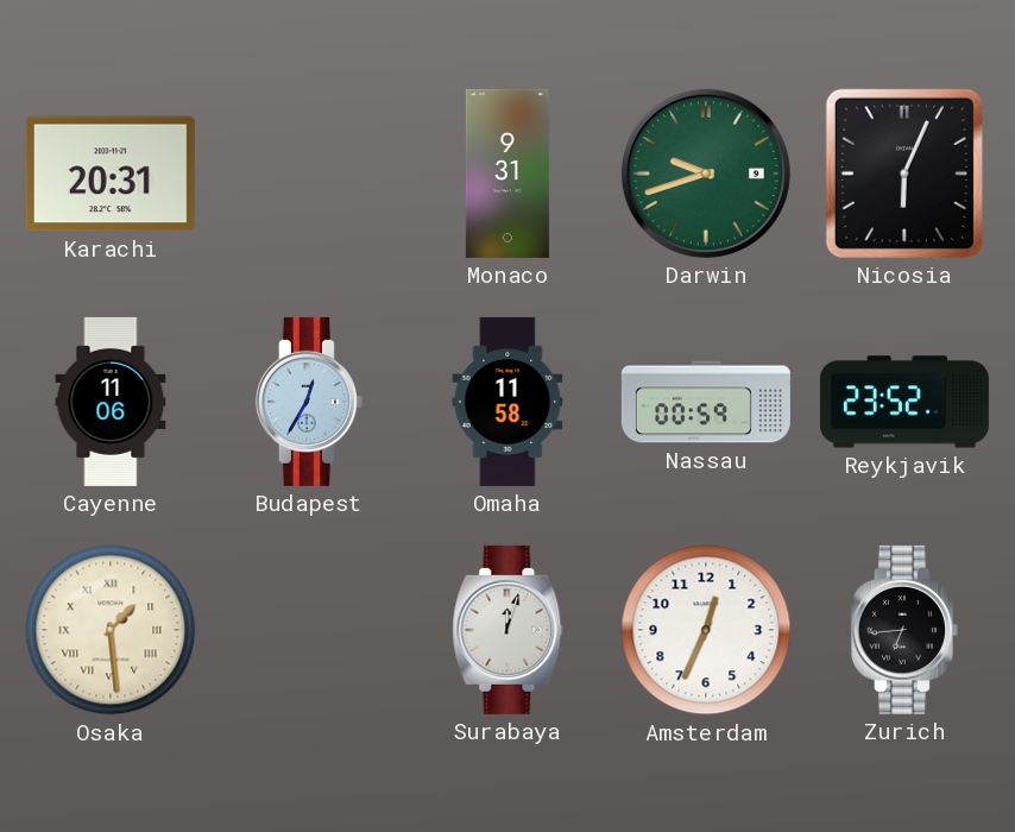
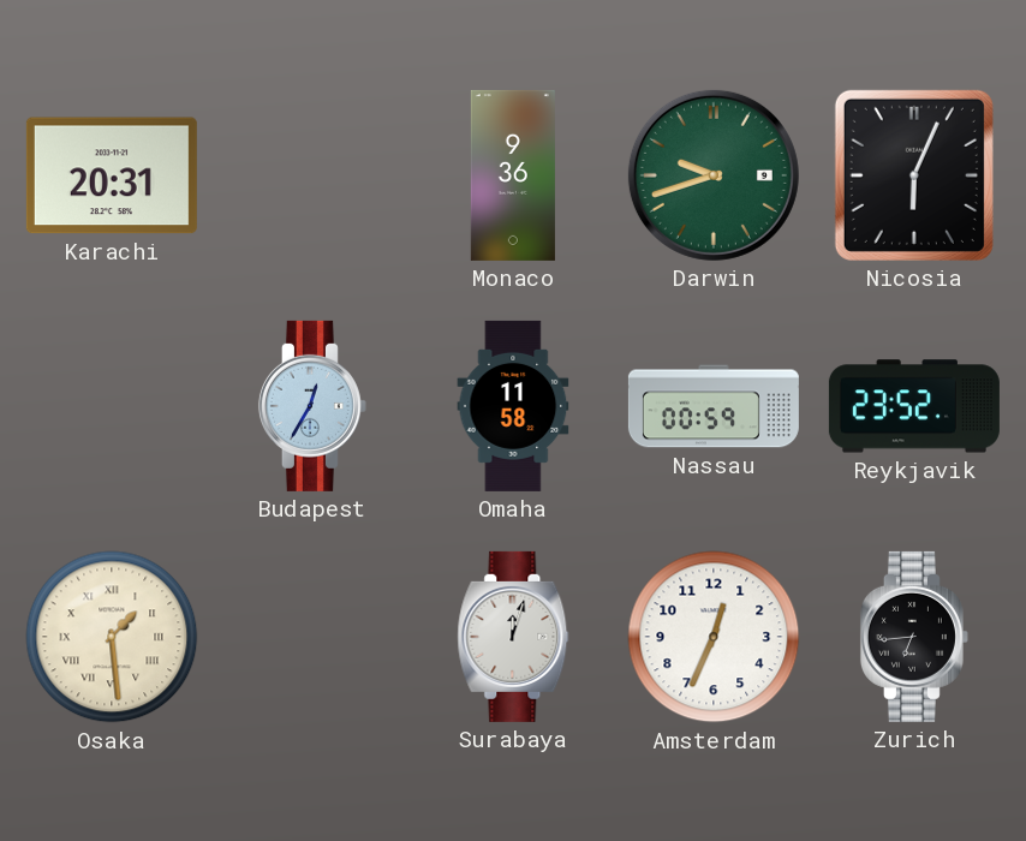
Monaco: 9:31 -> 9:36
Cayenne: 11:06 -> none
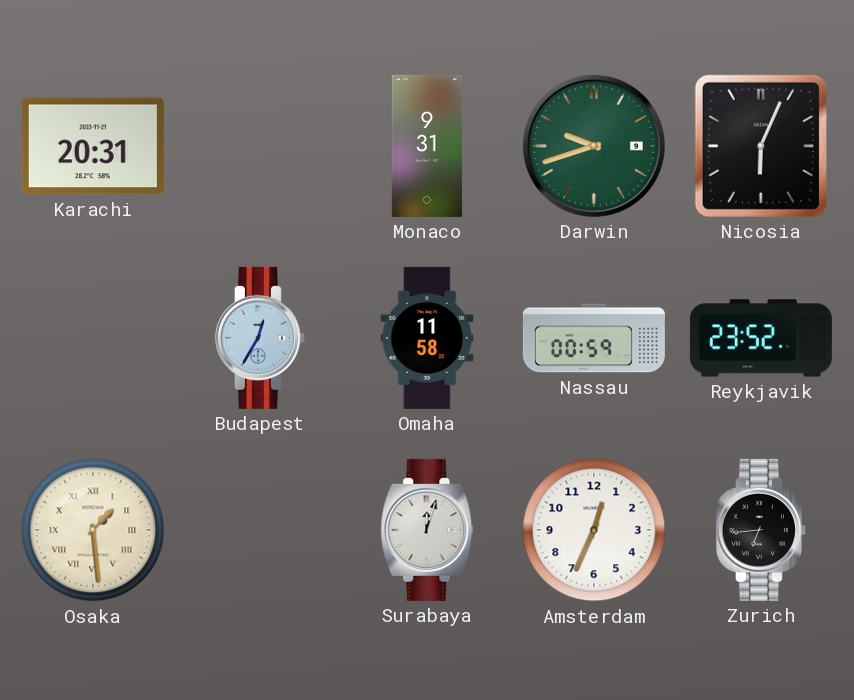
Monaco: 9:36 -> 9:31
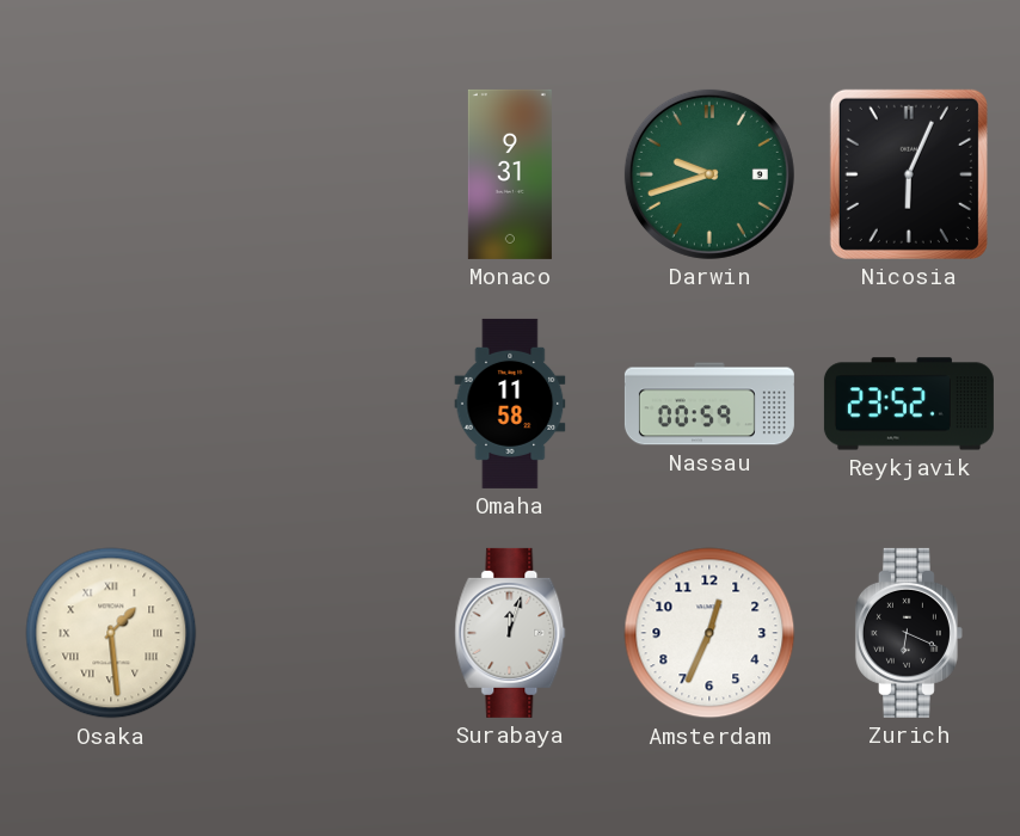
Karachi: 20:31 -> none
Budapest: 12:35 -> none
Zurich: 6:44 -> 6:19
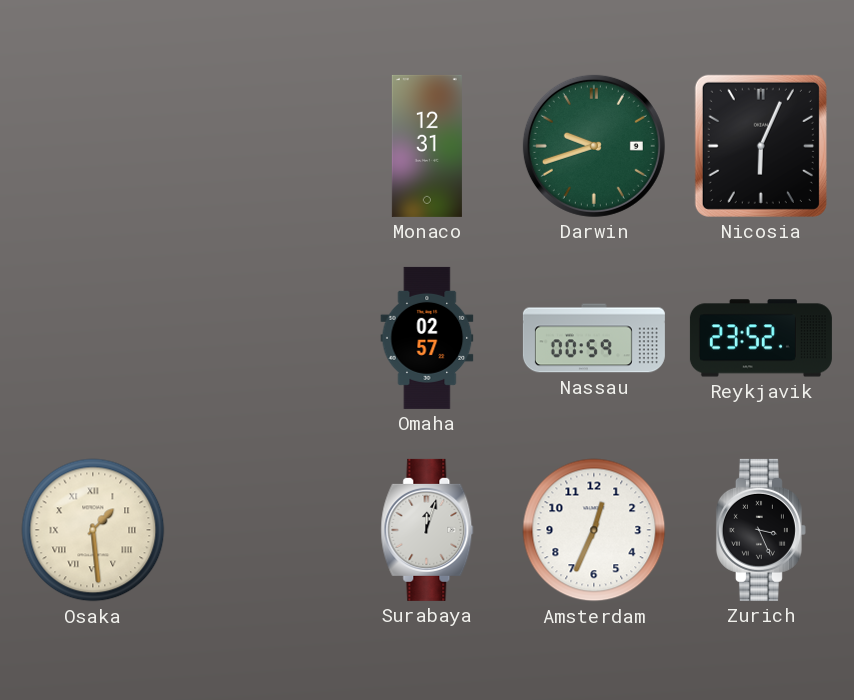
Monaco: 9:31 -> 12:31
Omaha: 11:58 -> 02:57
Zurich: 6:19 -> 3:26
